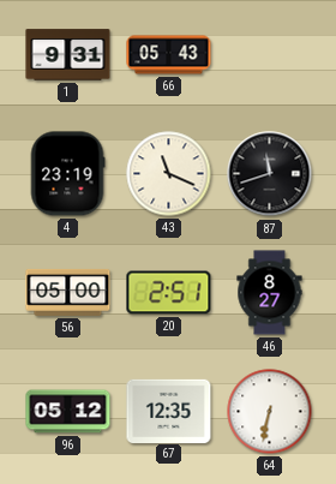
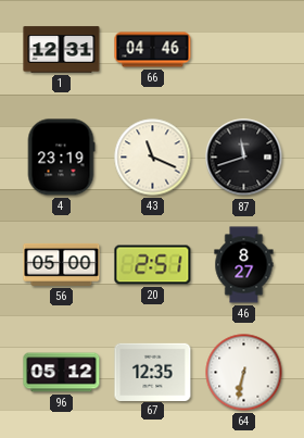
1: 9:31 -> 12:31
66: 05:43 -> 04:46
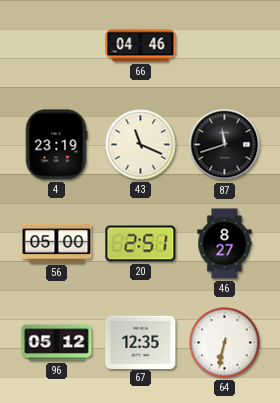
1: 12:31 -> none
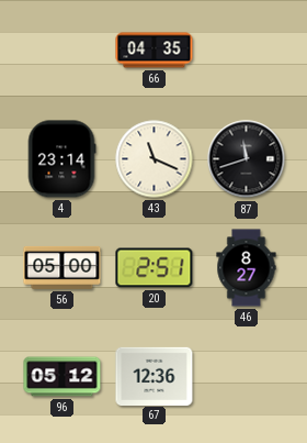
66: 04:46 -> 04:35
4: 23:19 -> 23:14
67: 12:35 -> 12:36
64: 6:32 -> none
